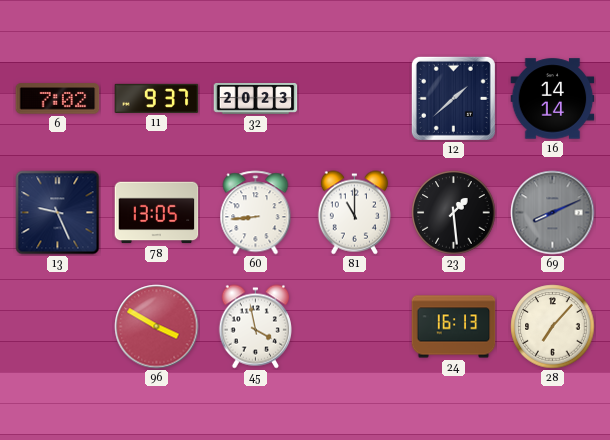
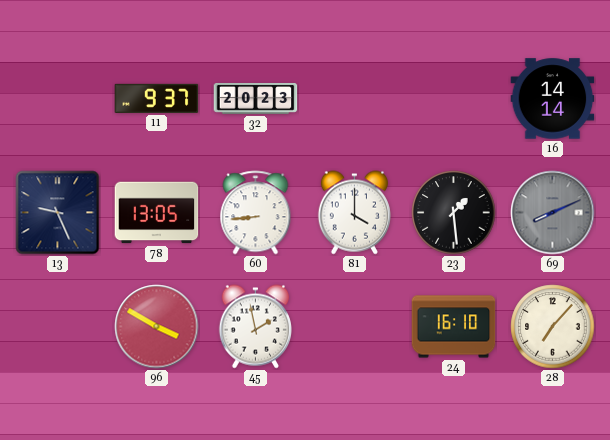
6: 7:02 -> none
12: 1:38 -> none
81: 11:00 -> 4:00
45: 3:58 -> 1:58
24: 16:13 -> 16:10
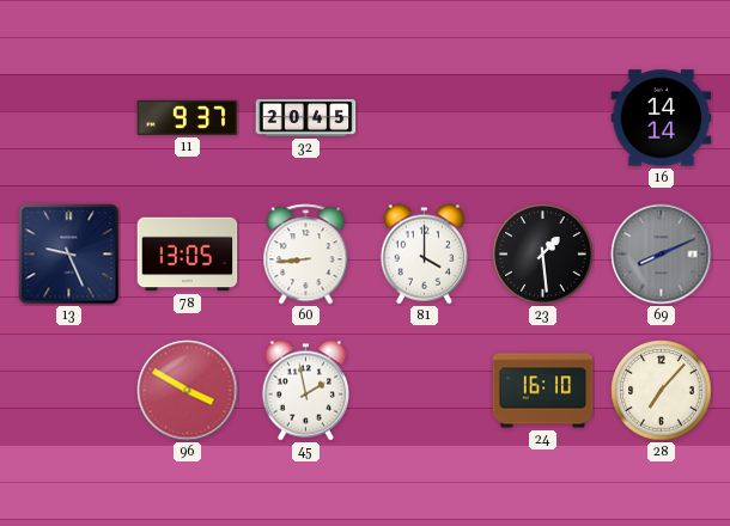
32: 20:23 -> 20:45
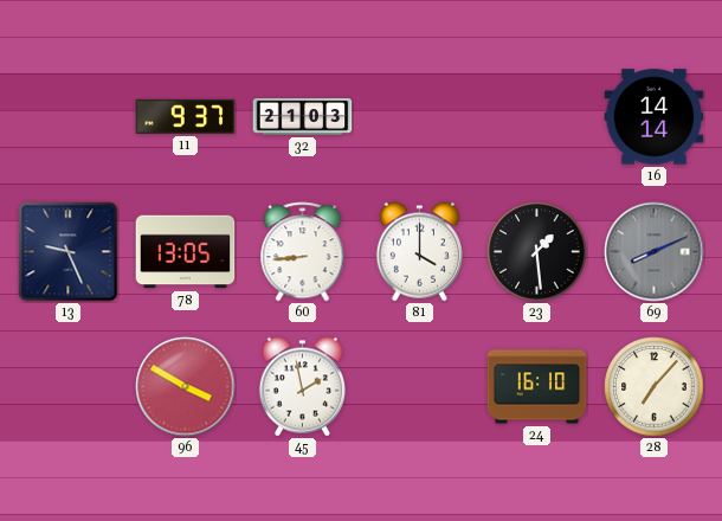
32: 20:45 -> 21:03
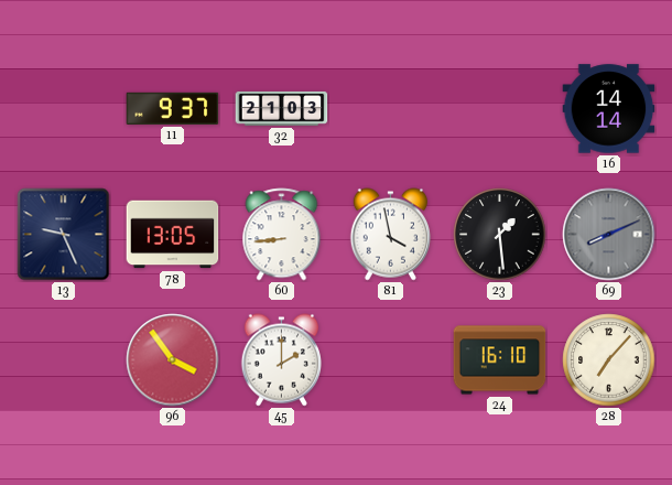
81: 4:00 -> 3:58
96: 3:50 -> 3:54
45: 1:58 -> 2:00
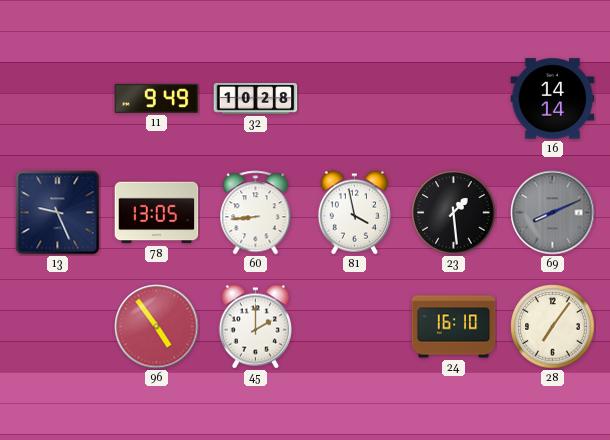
11: 9:37 -> 9:49
32: 21:03 -> 10:28
96: 3:54 -> 4:54
28: 7:07 -> 7:06
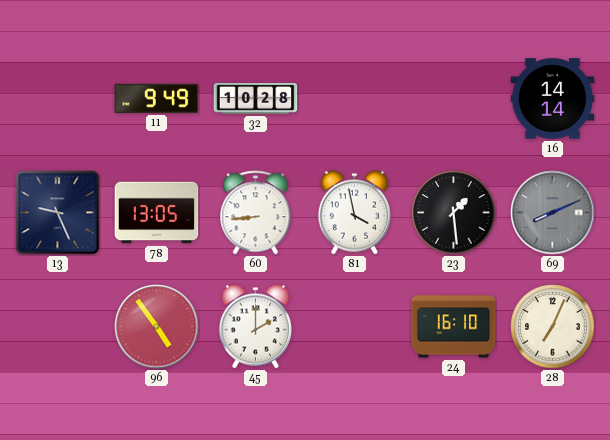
28: 7:06 -> 7:04
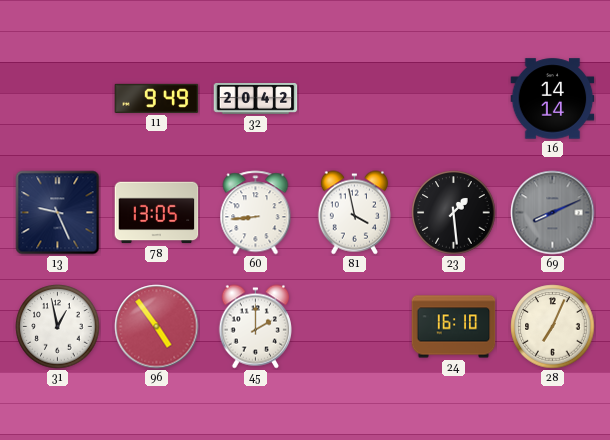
32: 10:28 -> 20:42
31: none -> 12:58
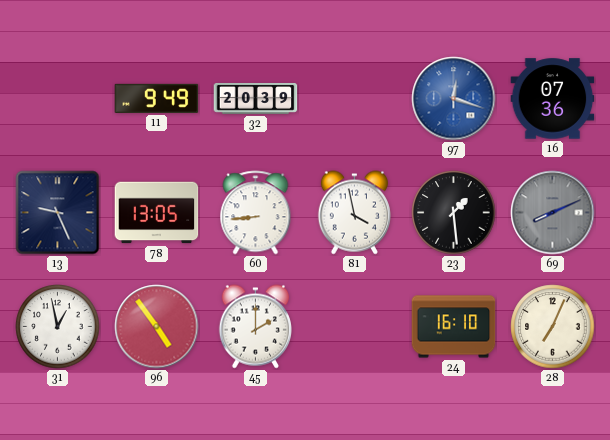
32: 20:42 -> 20:39
97: none -> 12:18
16: 14:14 -> 07:36
